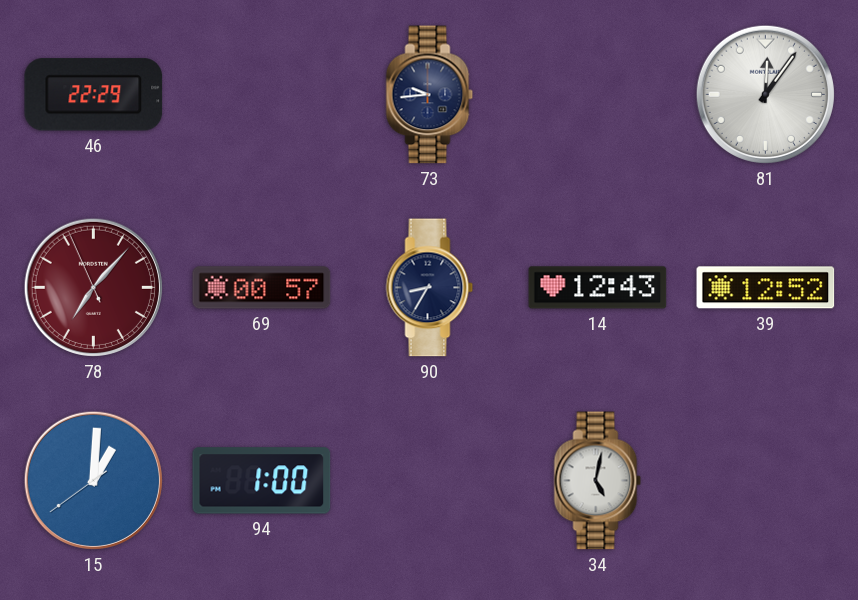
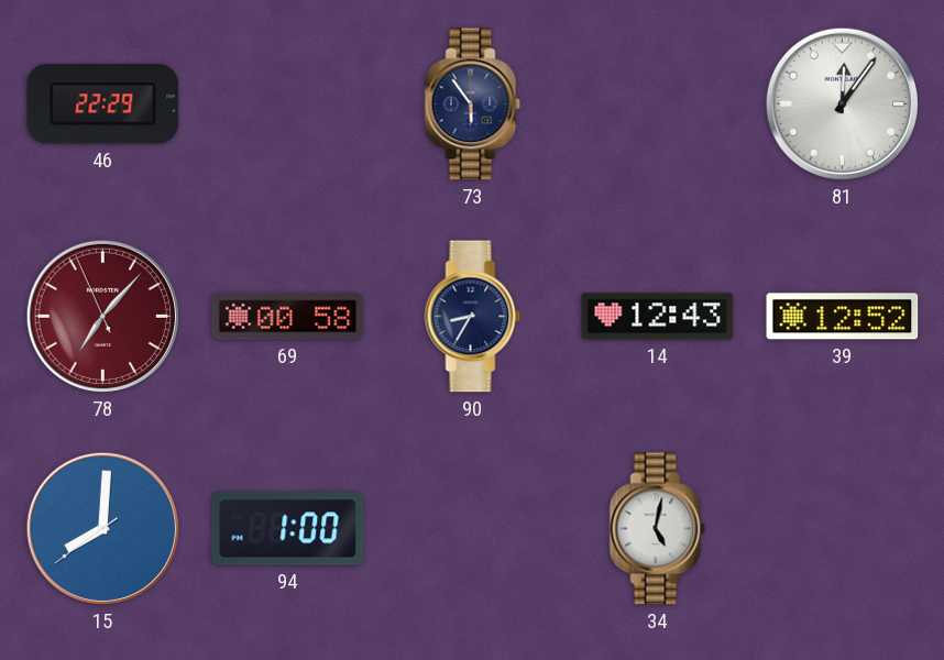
73: 9:44 -> 5:54
69: 00:57 -> 00:58
15: 1:00 -> 8:00
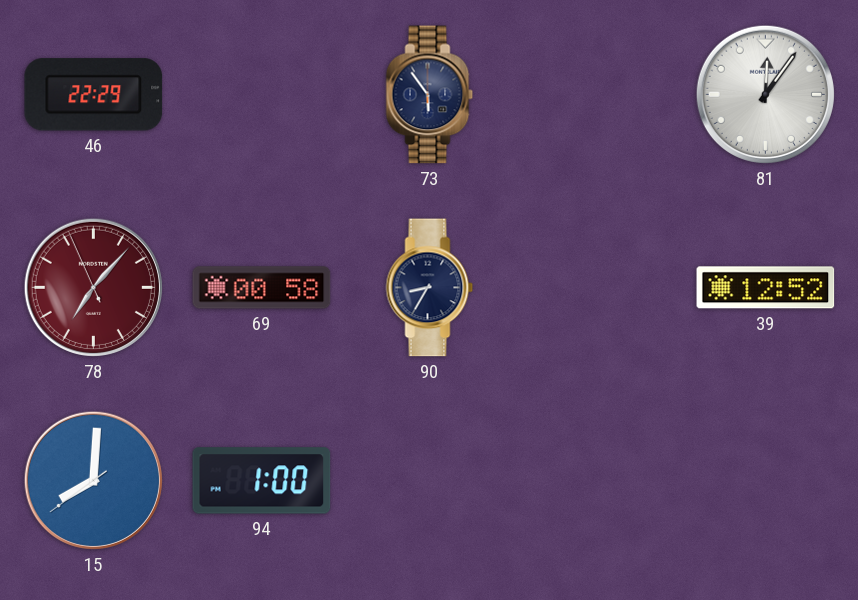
14: 12:43 -> none
34: 5:02 -> none
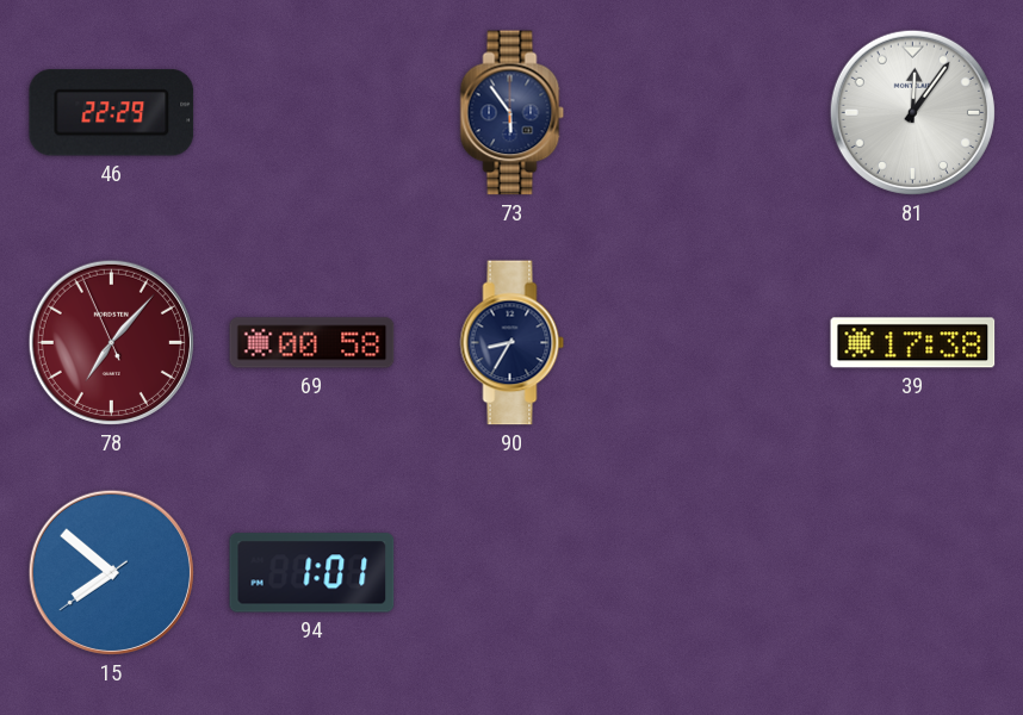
39: 12:52 -> 17:38
15: 8:00 -> 7:51
94: 1:00 -> 1:01
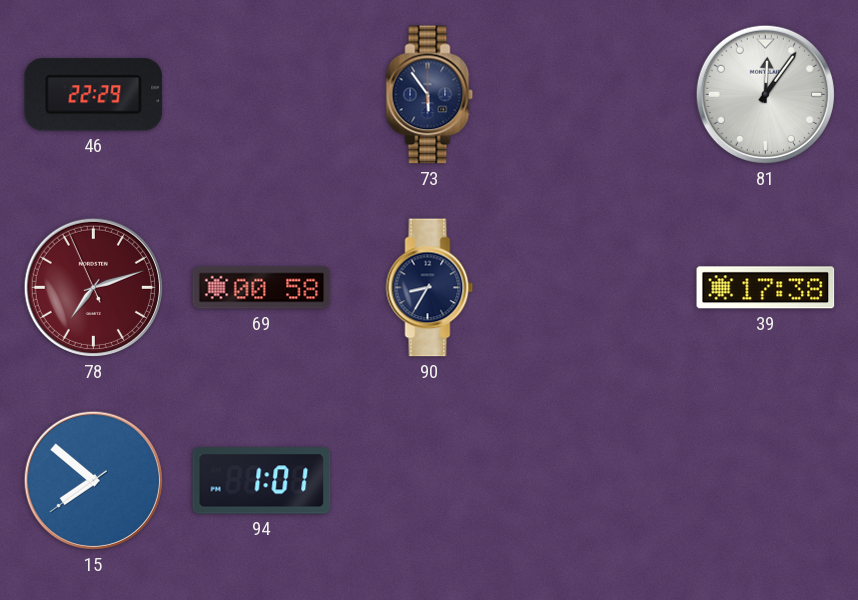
78: 7:06 -> 7:11
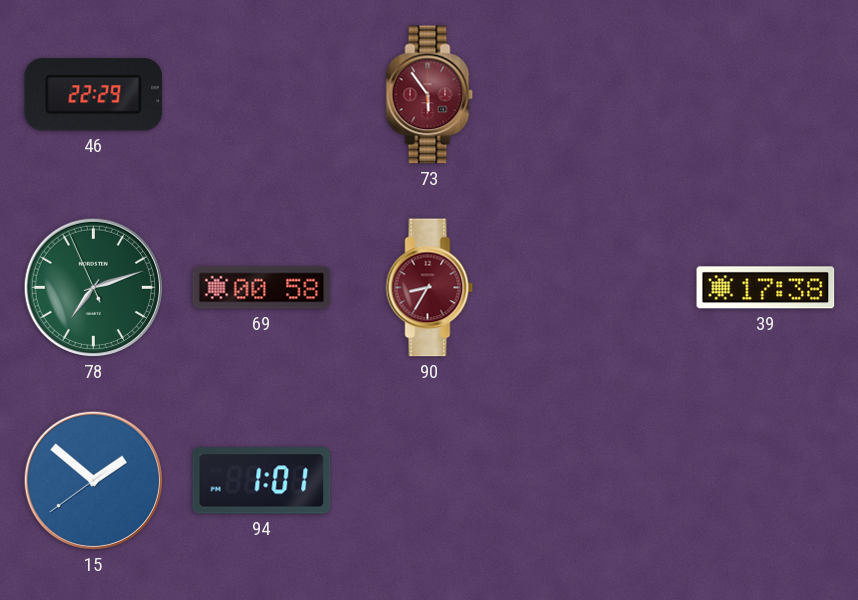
73 dial: navy -> burgundy
81: 12:06 -> none
78 dial: burgundy -> green
90 dial: navy -> burgundy
15: 7:51 -> 1:51
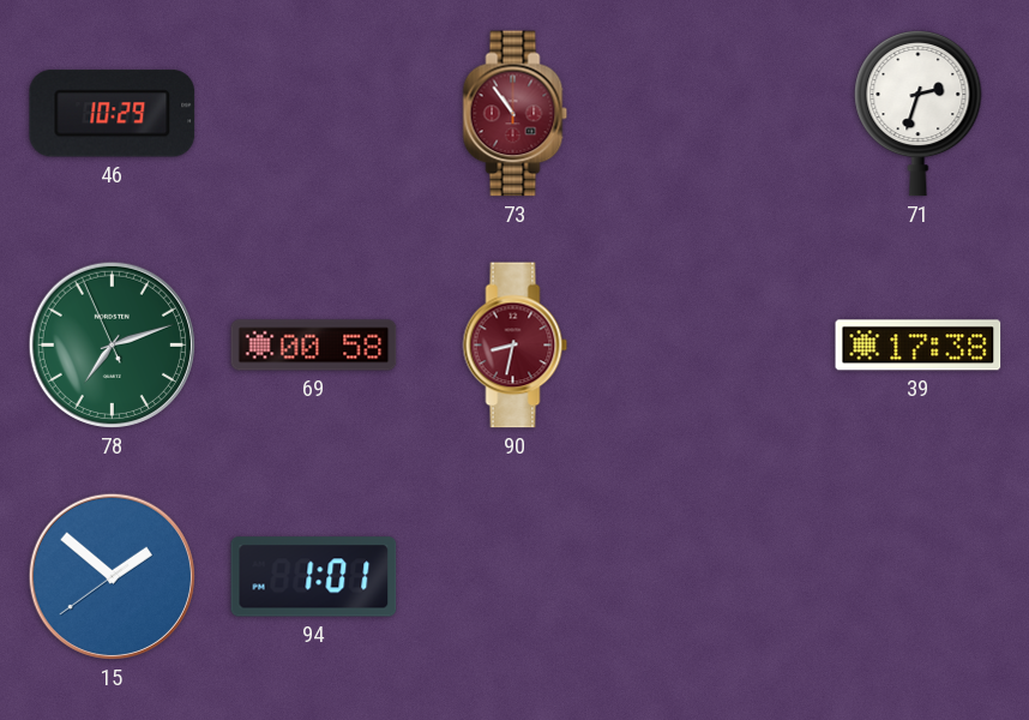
46: 22:29 -> 10:29
73: 5:54 -> 10:54
71: none -> 2:33
90: 8:35 -> 8:32
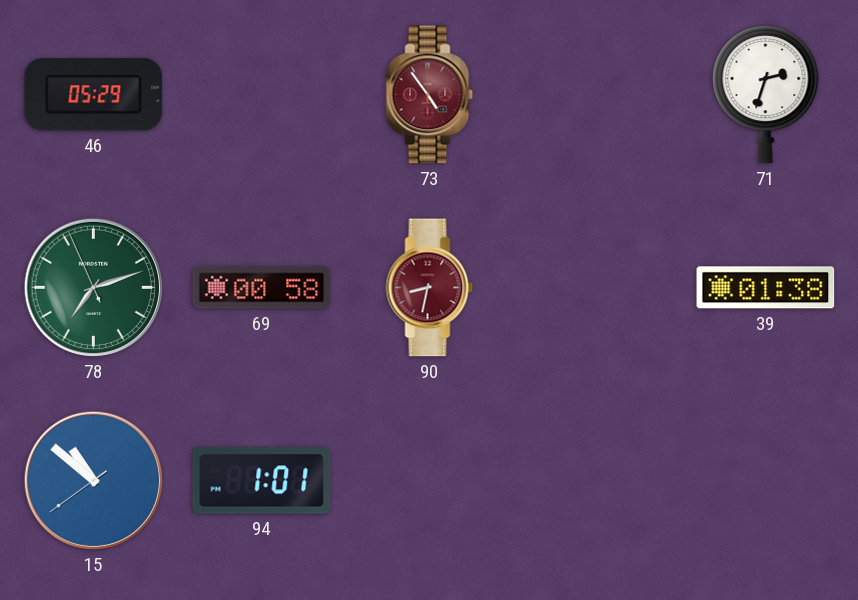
46: 10:29 -> 05:29
73: 10:54 -> 4:54
39: 17:38 -> 01:38
15: 1:51 -> 10:51
